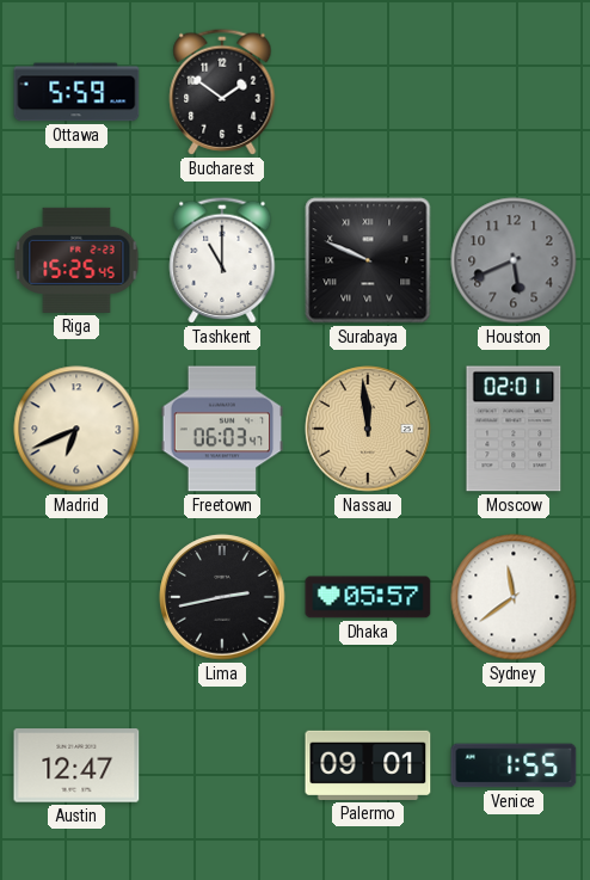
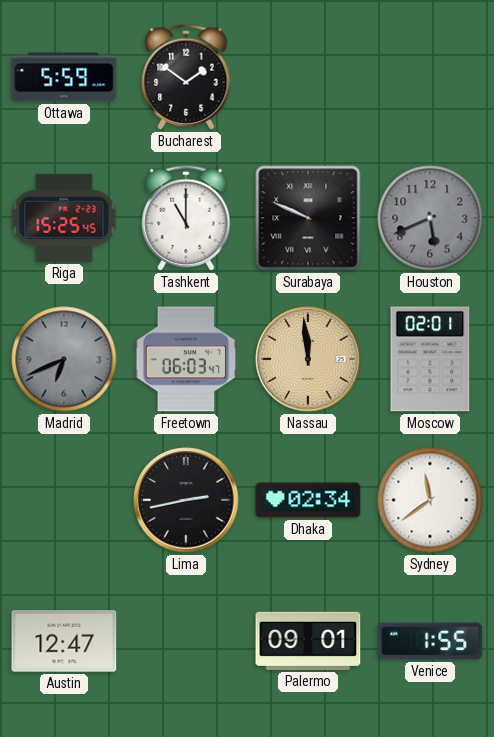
Madrid dial: cream -> grey
Dhaka: 05:57 -> 02:34
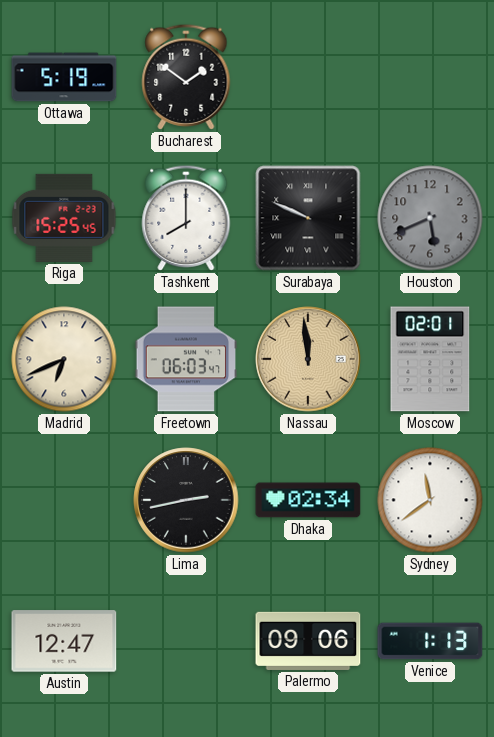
Ottawa: 5:59 -> 5:19
Tashkent: 11:00 -> 8:00
Madrid dial: grey -> cream
Palermo: 09:01 -> 09:06
Venice: 1:55 -> 1:13
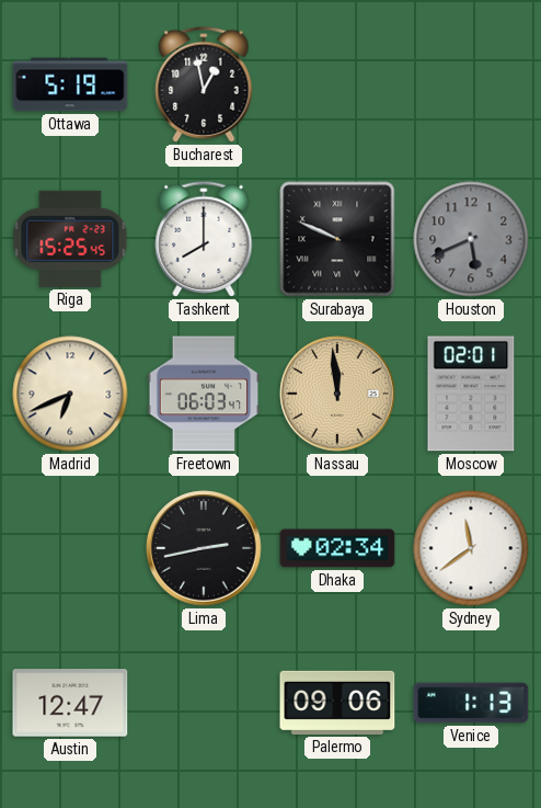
Bucharest: 1:51 -> 12:58
